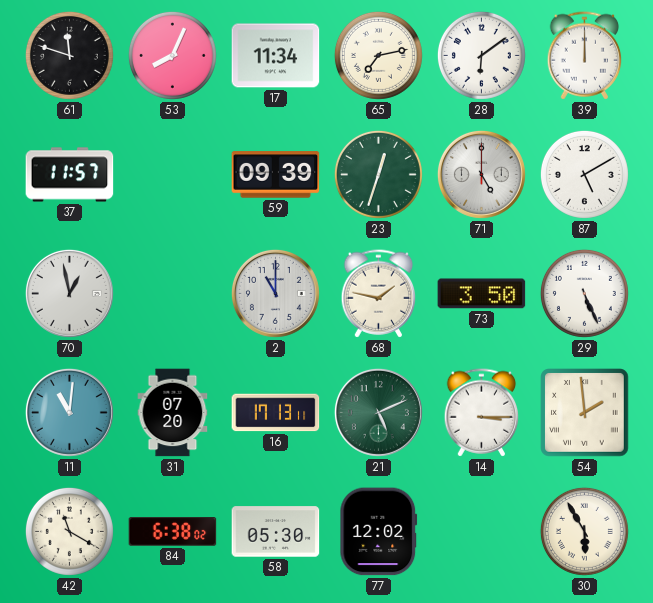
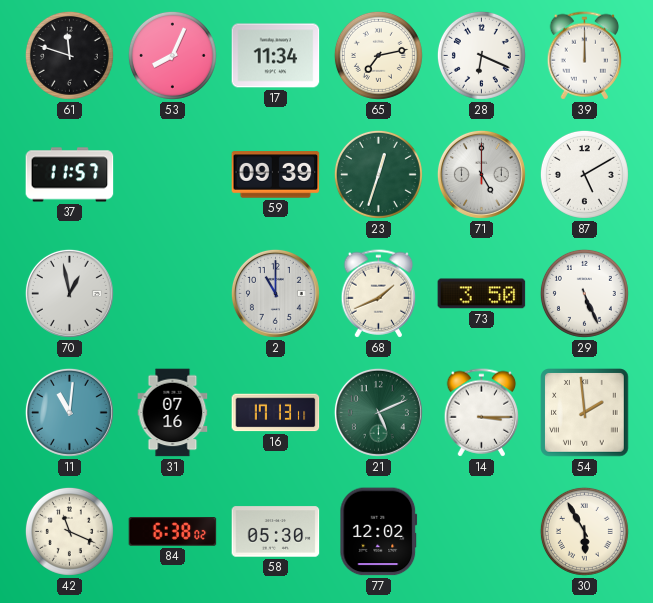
28: 6:09 -> 6:19
68: 1:47 -> 1:41
31: 07:20 -> 07:16
42: 11:20 -> 11:19
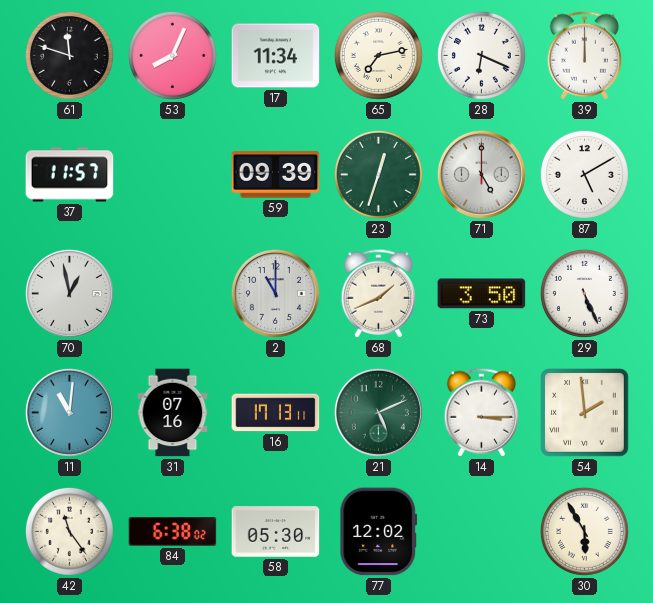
42: 11:19 -> 11:24
